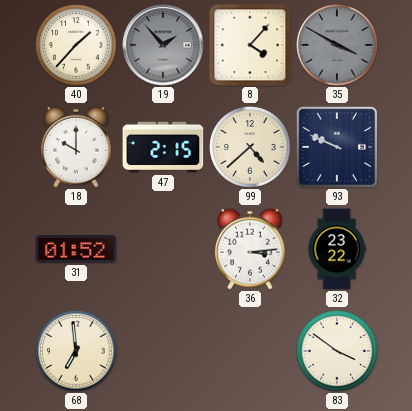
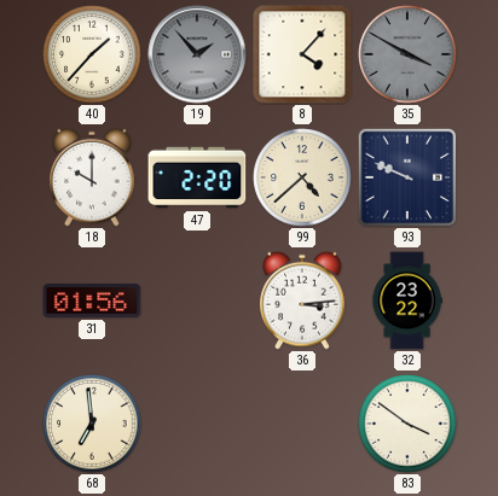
47: 2:15 -> 2:20
31: 01:52 -> 01:56
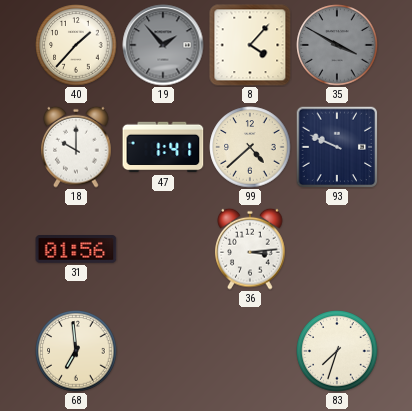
47: 2:20 -> 1:41
32: 23:22 -> none
83: 3:51 -> 7:33
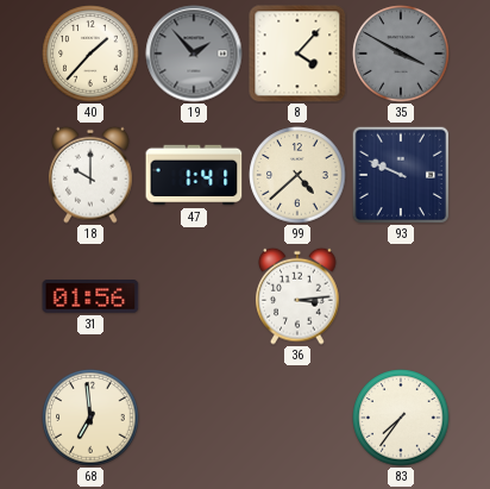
83: 7:33 -> 7:36
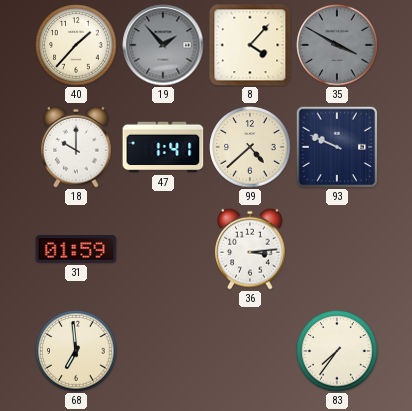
31: 01:56 -> 01:59
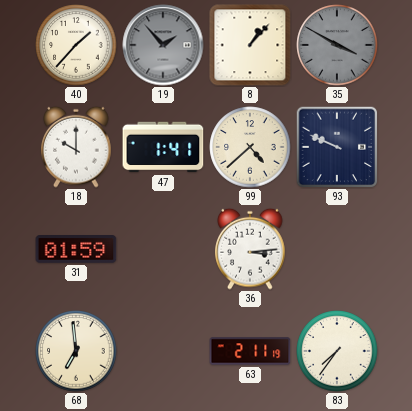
8: 4:07 -> 1:07
63: none -> 2:11
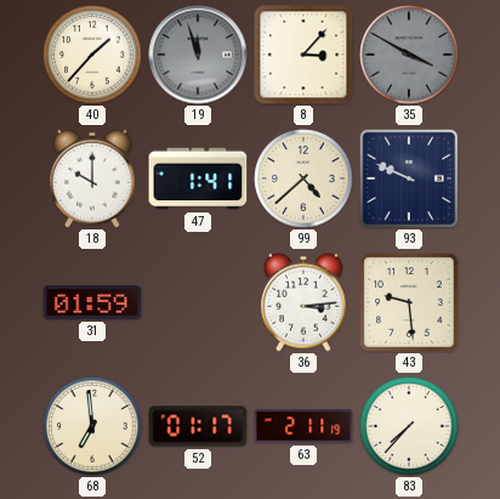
19: 1:53 -> 11:57
8: 1:07 -> 3:07
43: none -> 9:29
52: none -> 01:17
83: 7:36 -> 7:37
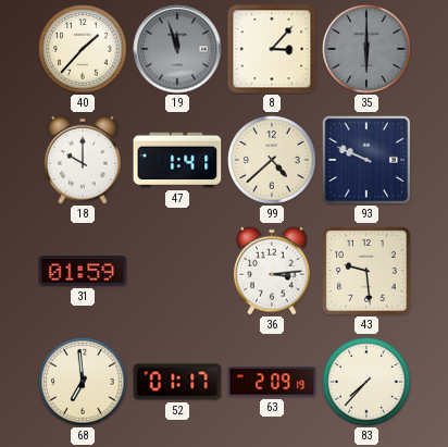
35: 3:50 -> 6:00
63: 2:11 -> 2:09
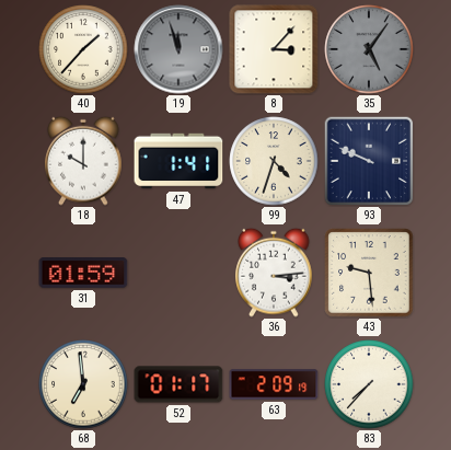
35: 6:00 -> 5:06
99: 4:38 -> 4:33
